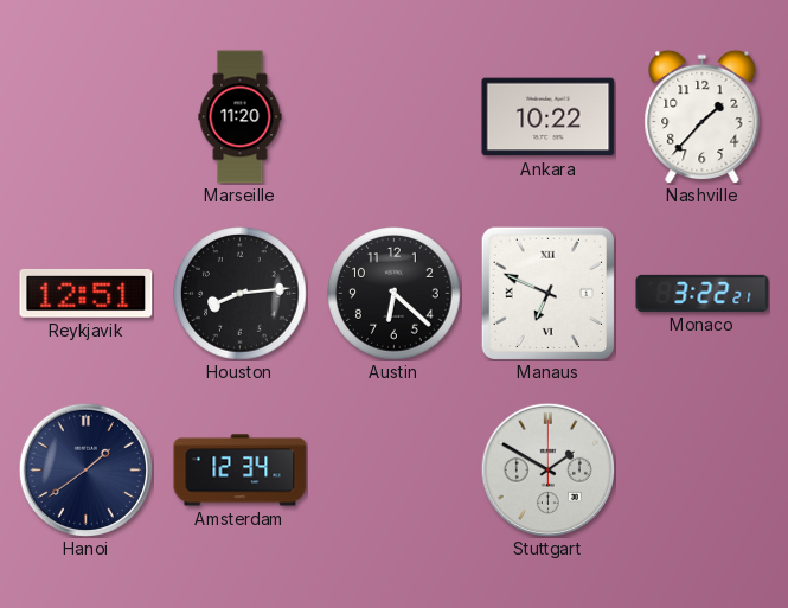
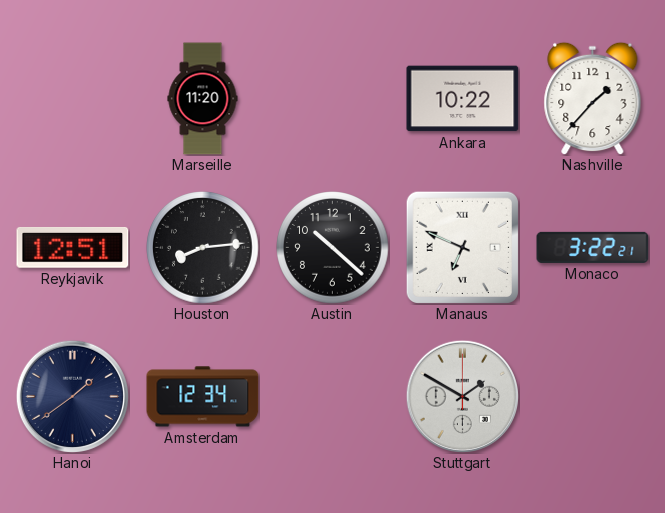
Austin: 6:22 -> 10:22
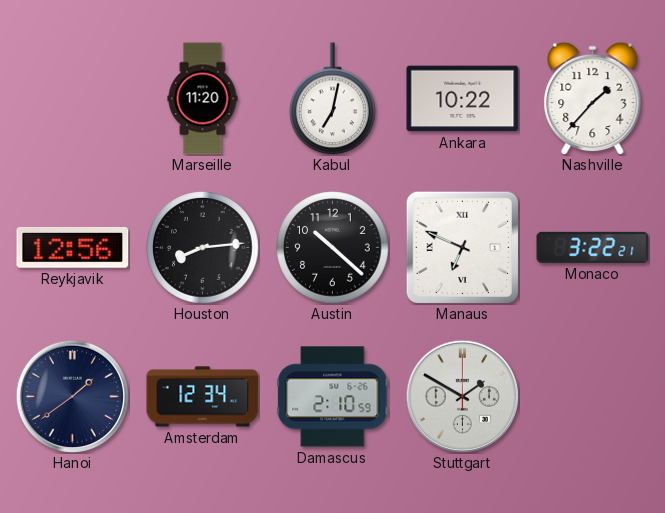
Kabul: none -> 7:02
Reykjavik: 12:51 -> 12:56
Damascus: none -> 2:10
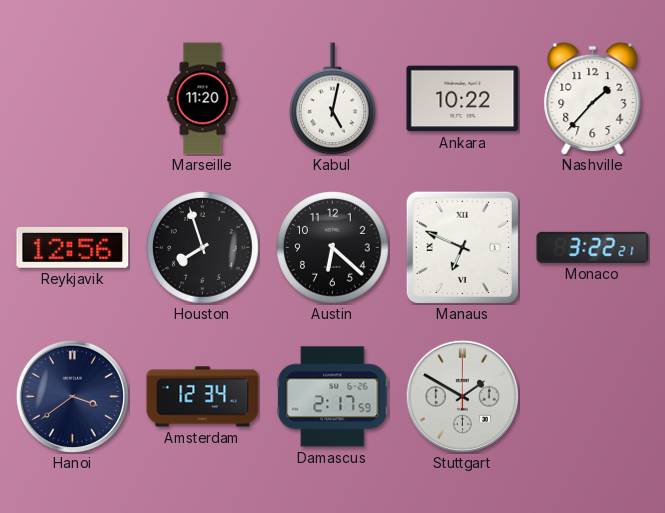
Kabul: 7:02 -> 5:02
Houston: 8:14 -> 7:57
Austin: 10:22 -> 6:22
Hanoi: 1:39 -> 3:39
Damascus: 2:10 -> 2:17
